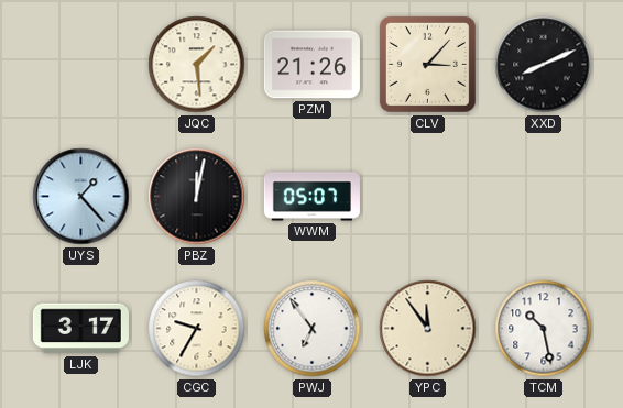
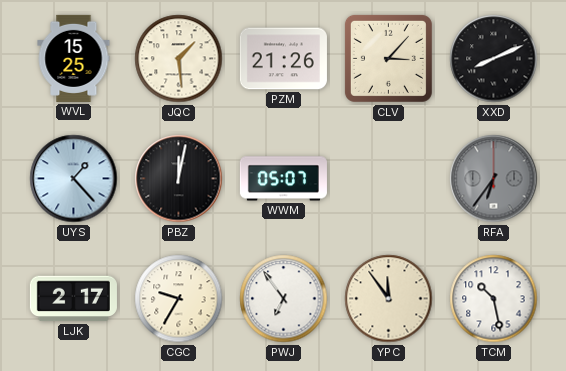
WVL: none -> 15:25
RFA: none -> 6:36
LJK: 3:17 -> 2:17
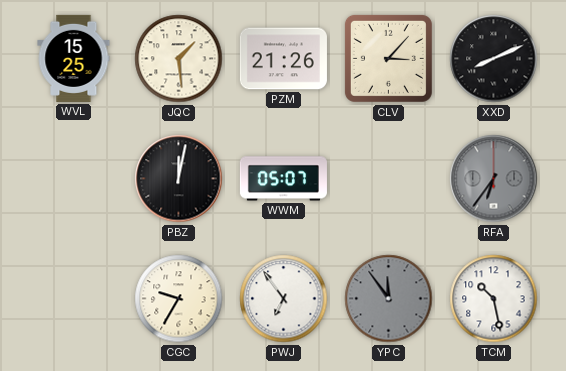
UYS: 1:23 -> none
LJK: 2:17 -> none
YPC dial: cream -> grey
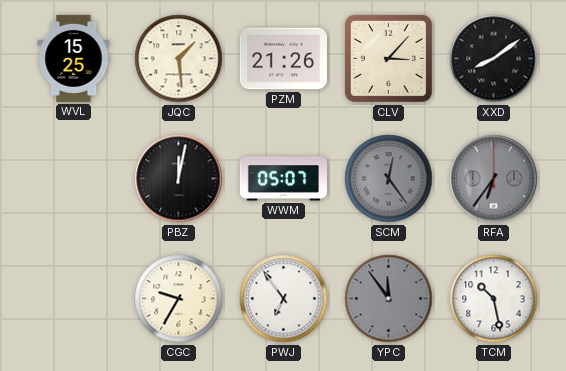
XXD: 8:11 -> 8:09
SCM: none -> 12:24
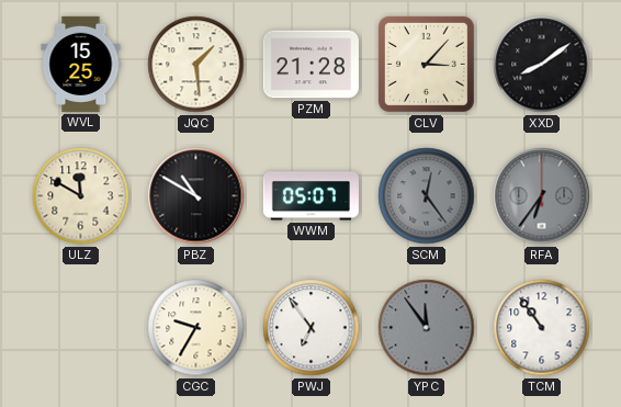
PZM: 21:26 -> 21:28
ULZ: none -> 11:50
PBZ: 12:02 -> 10:50
TCM: 10:28 -> 10:54
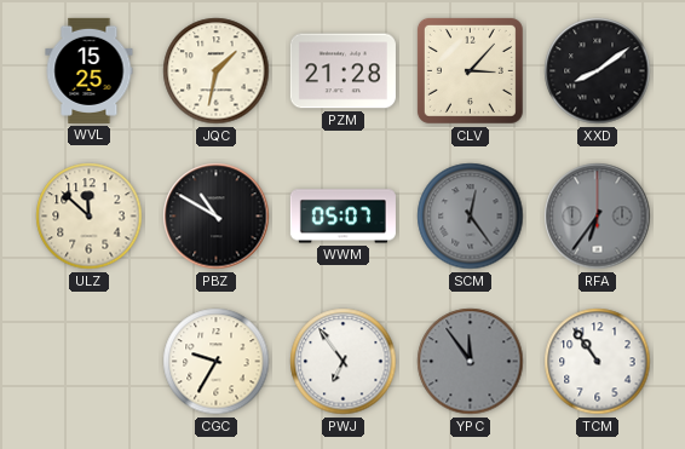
JQC: 1:29 -> 1:32
ULZ: 11:50 -> 11:52
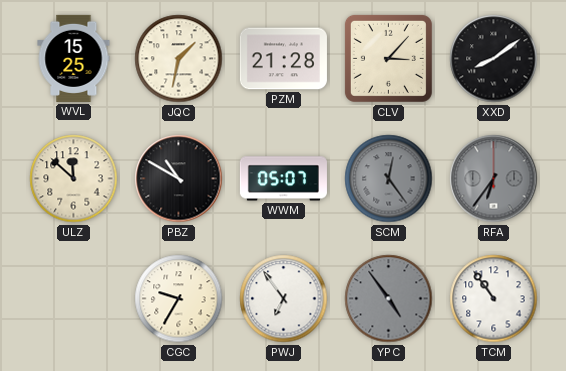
YPC: 11:54 -> 4:54
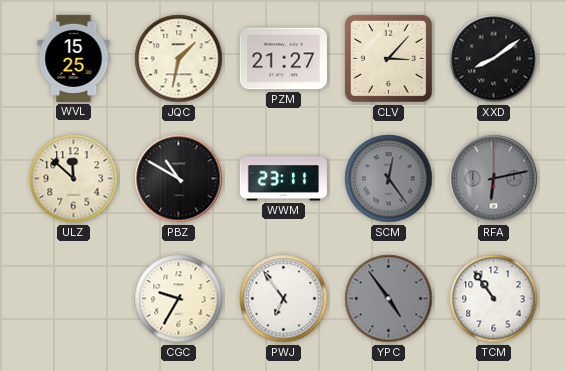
PZM: 21:28 -> 21:27
WWM: 05:07 -> 23:11
RFA: 6:36 -> 6:13
